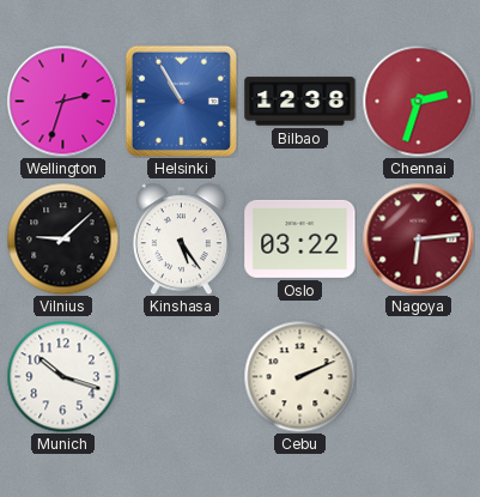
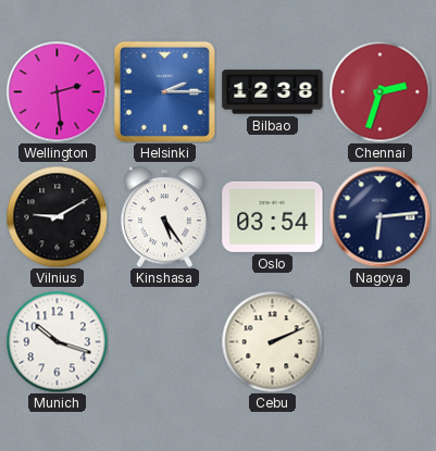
Wellington: 2:33 -> 2:29
Helsinki: 10:55 -> 2:15
Vilnius: 9:08 -> 9:10
Oslo: 03:22 -> 03:54
Nagoya dial: burgundy -> navy
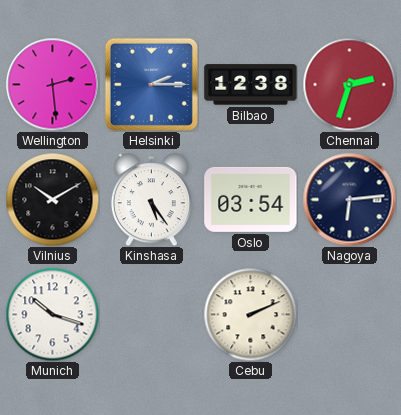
Vilnius: 9:10 -> 10:10
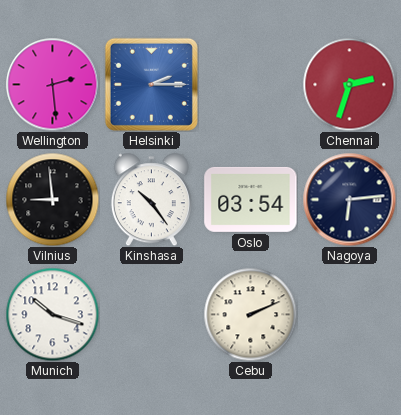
Bilbao: 12:38 -> none
Vilnius: 10:10 -> 8:59
Kinshasa: 5:24 -> 10:24
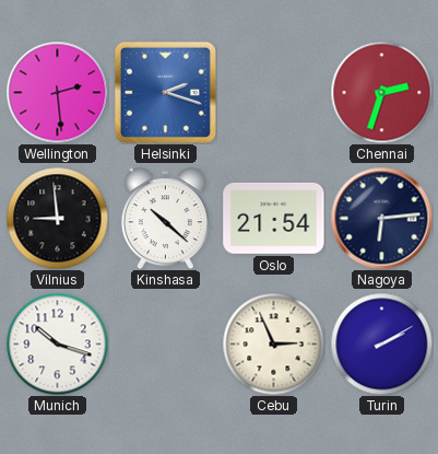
Helsinki: 2:15 -> 2:18
Kinshasa: 10:24 -> 10:22
Oslo: 03:54 -> 21:54
Cebu: 2:11 -> 2:56
Turin: none -> 2:10
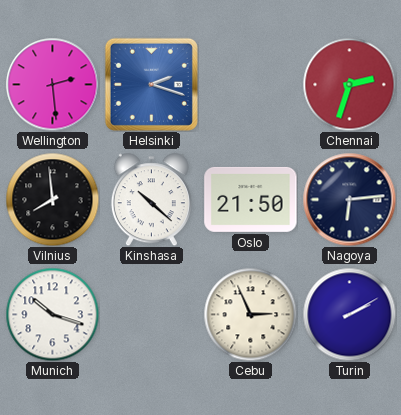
Vilnius: 8:59 -> 7:59
Oslo: 21:54 -> 21:50
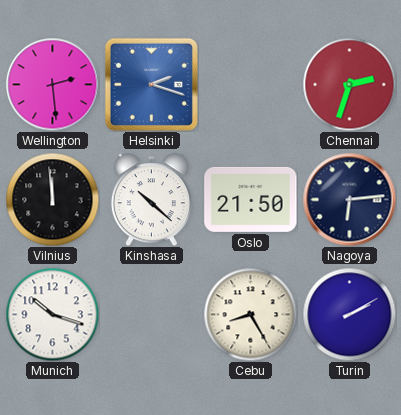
Vilnius: 7:59 -> 11:59
Cebu: 2:56 -> 8:25
